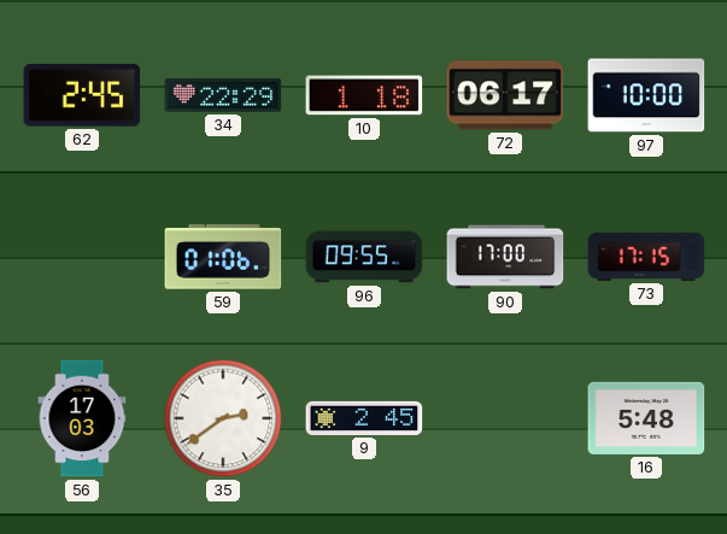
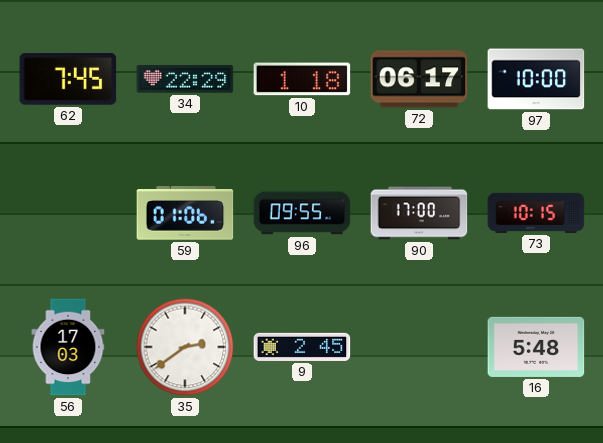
62: 2:45 -> 7:45
73: 17:15 -> 10:15
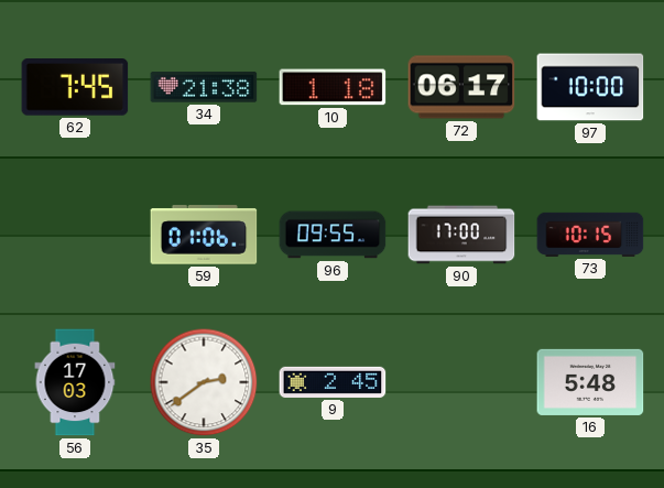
34: 22:29 -> 21:38
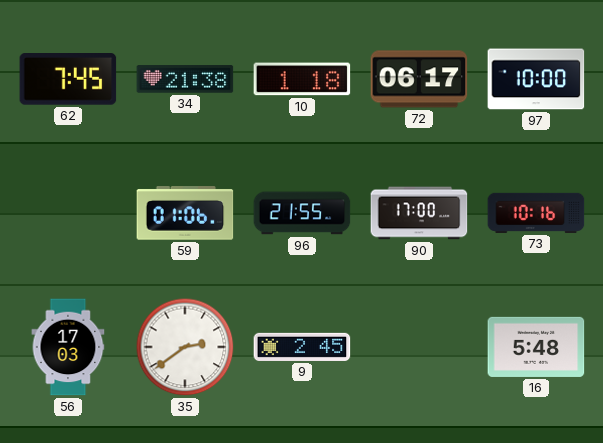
96: 09:55 -> 21:55
73: 10:15 -> 10:16
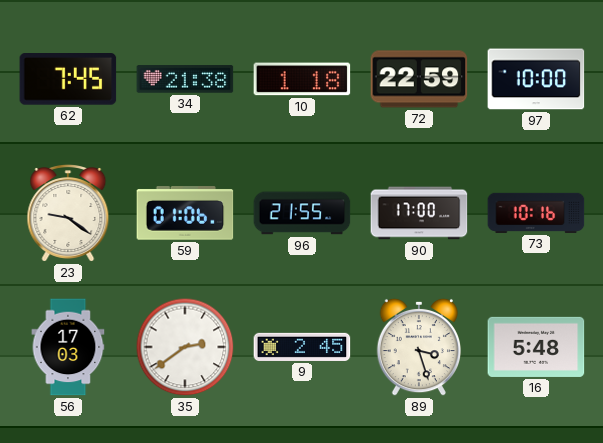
72: 06:17 -> 22:59
23: none -> 9:21
89: none -> 3:27
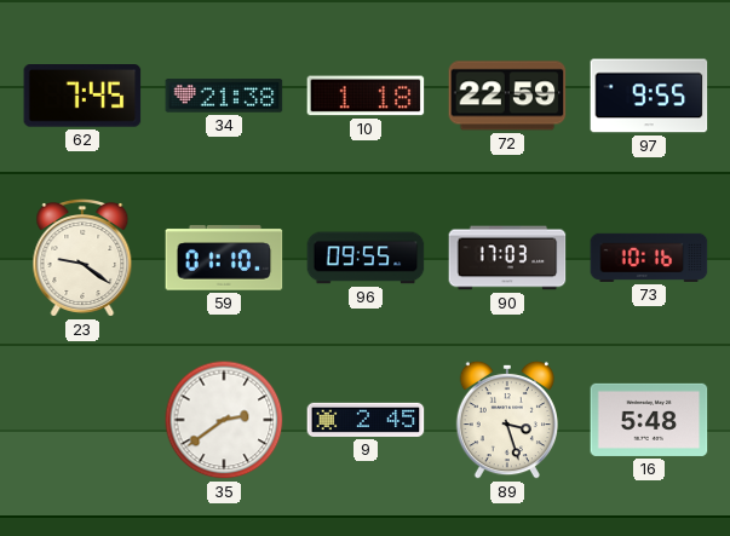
97: 10:00 -> 9:55
59: 01:06 -> 01:10
96: 21:55 -> 09:55
90: 17:00 -> 17:03
56: 17:03 -> none
